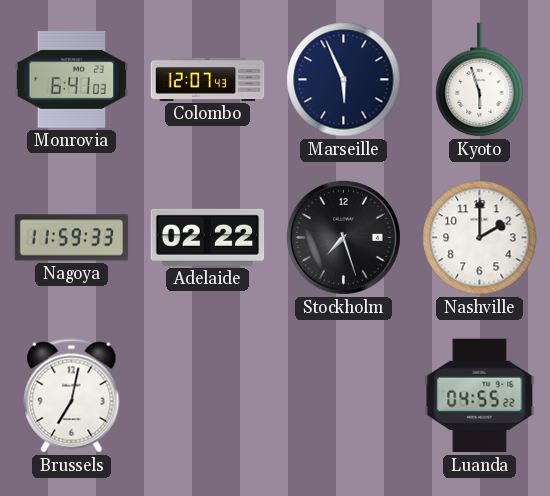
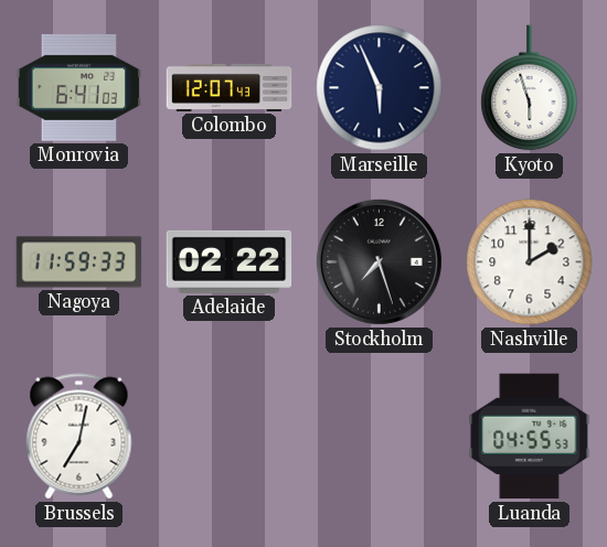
Luanda: 04:55:22 -> 04:55:53
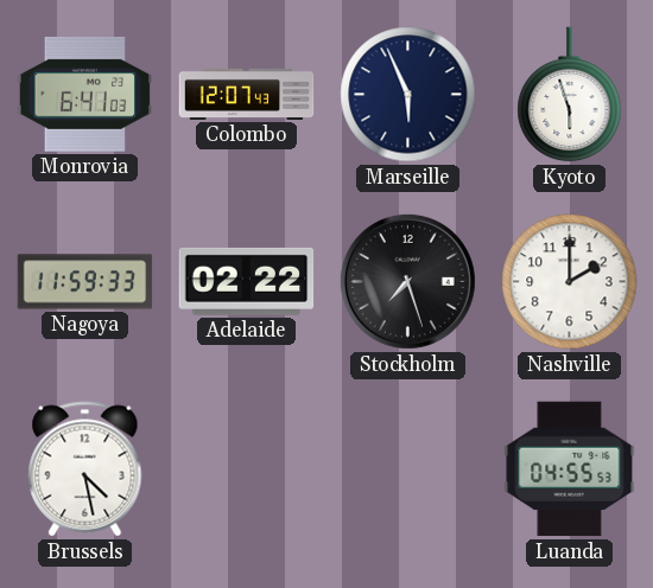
Brussels: 7:02 -> 4:28
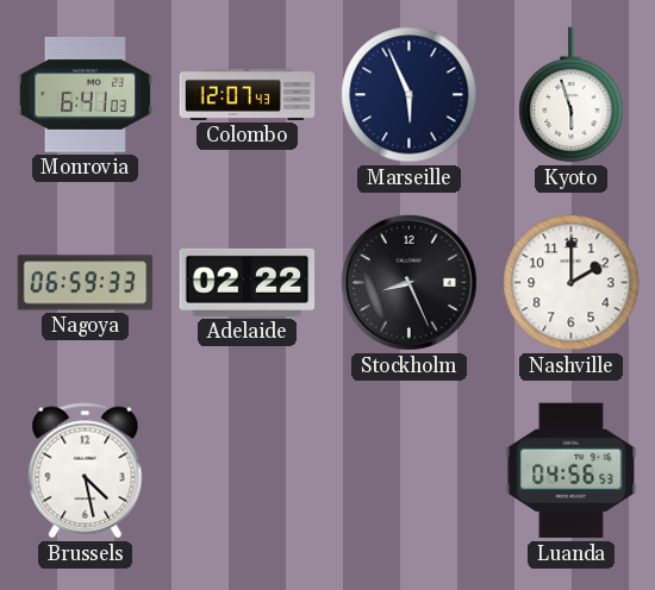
Nagoya: 11:59 -> 06:59
Stockholm: 7:27 -> 8:26
Luanda: 04:55 -> 04:56
